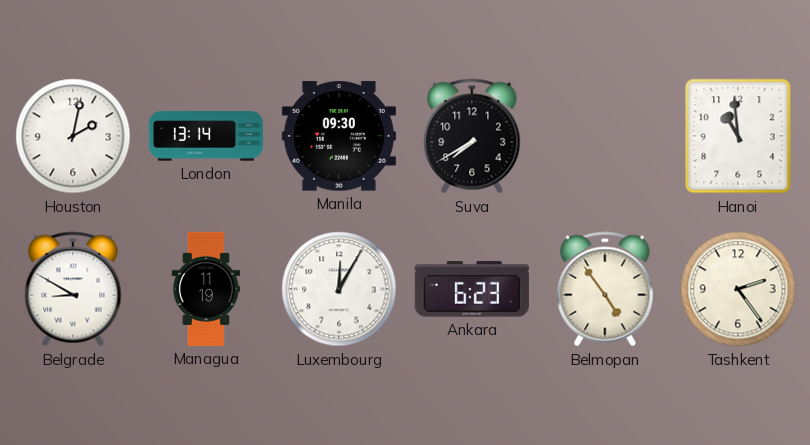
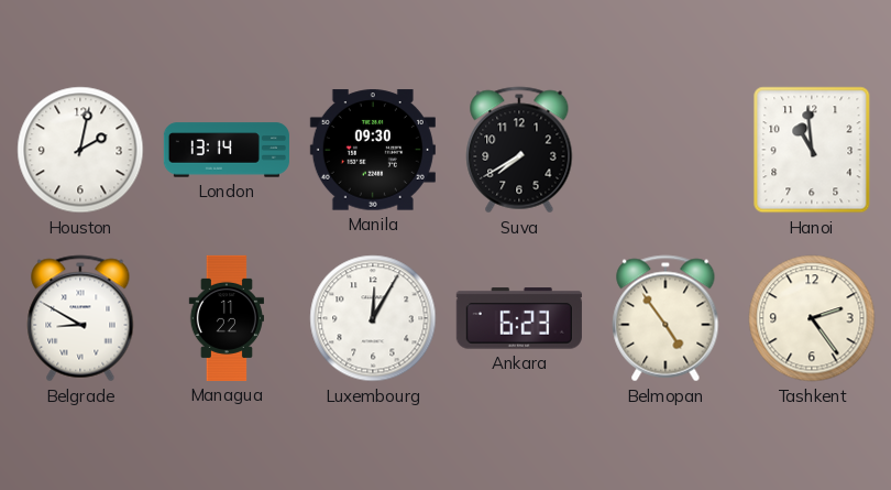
Managua: 11:19 -> 11:22
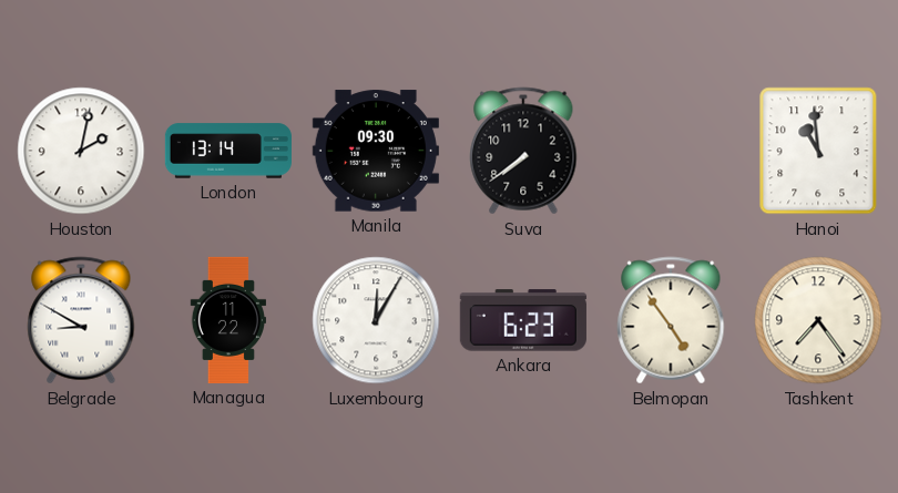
Suva: 7:40 -> 7:39
Tashkent: 2:24 -> 7:24
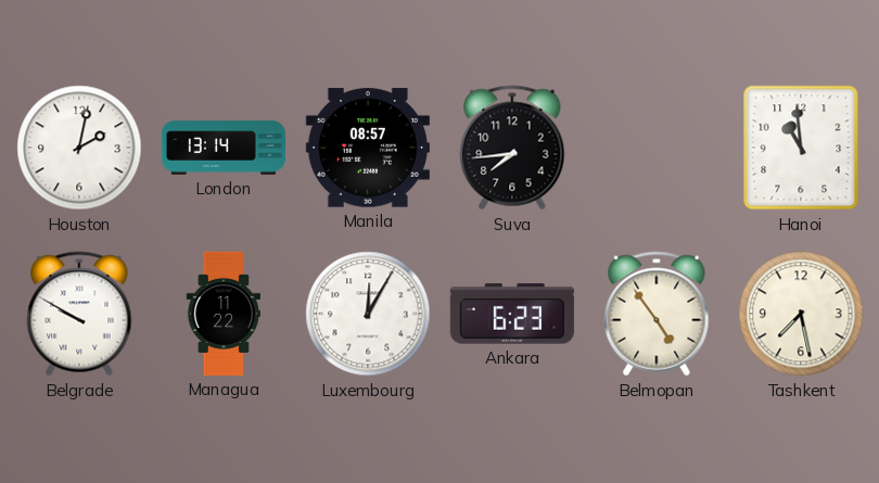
Manila: 09:30 -> 08:57
Suva: 7:39 -> 7:44
Belgrade: 8:50 -> 9:50
Tashkent: 7:24 -> 7:28
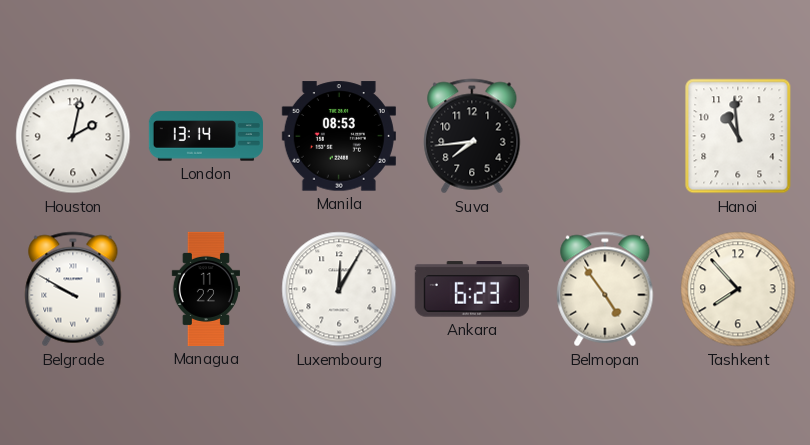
Manila: 08:57 -> 08:53
Tashkent: 7:28 -> 7:53
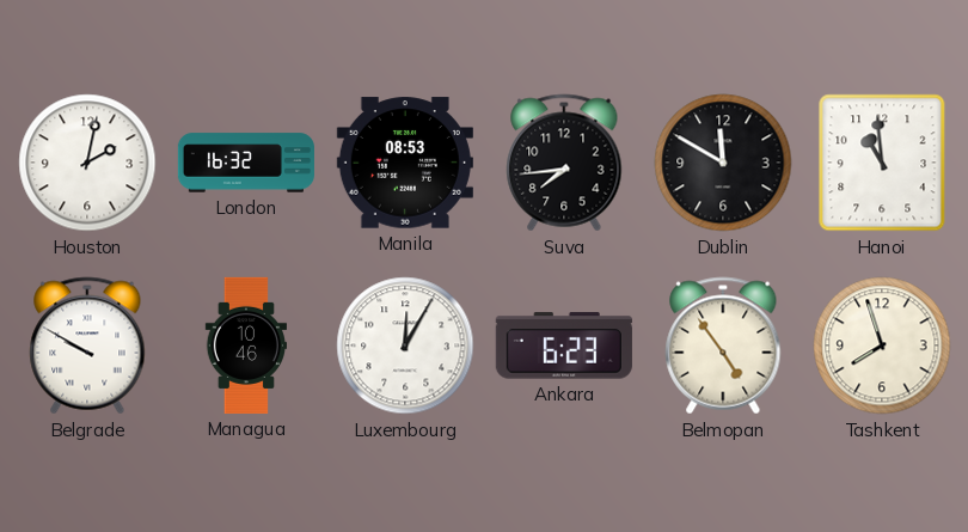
London: 13:14 -> 16:32
Dublin: none -> 11:50
Managua: 11:22 -> 10:46
Tashkent: 7:53 -> 7:57
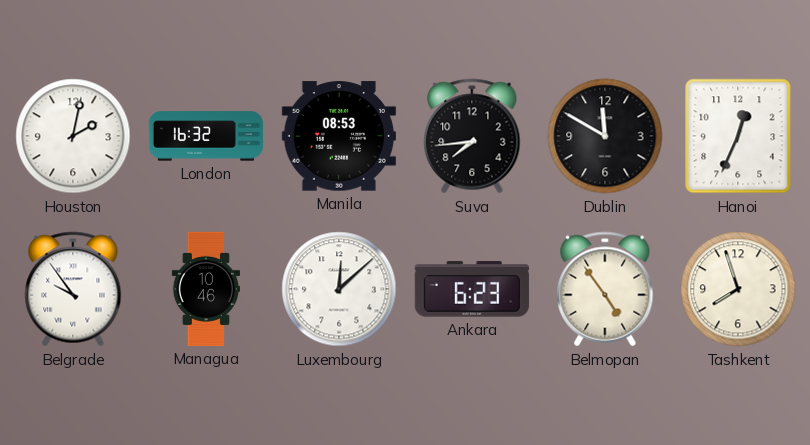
Hanoi: 10:59 -> 12:34
Belgrade: 9:50 -> 9:54
Luxembourg: 12:05 -> 12:08
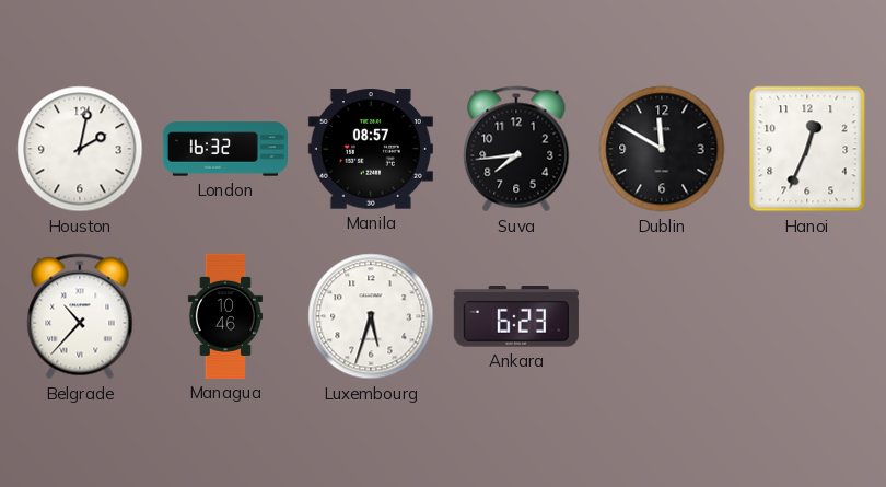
Manila: 08:53 -> 08:57
Belgrade: 9:54 -> 10:37
Luxembourg: 12:08 -> 5:33
Belmopan: 4:54 -> none
Tashkent: 7:57 -> none
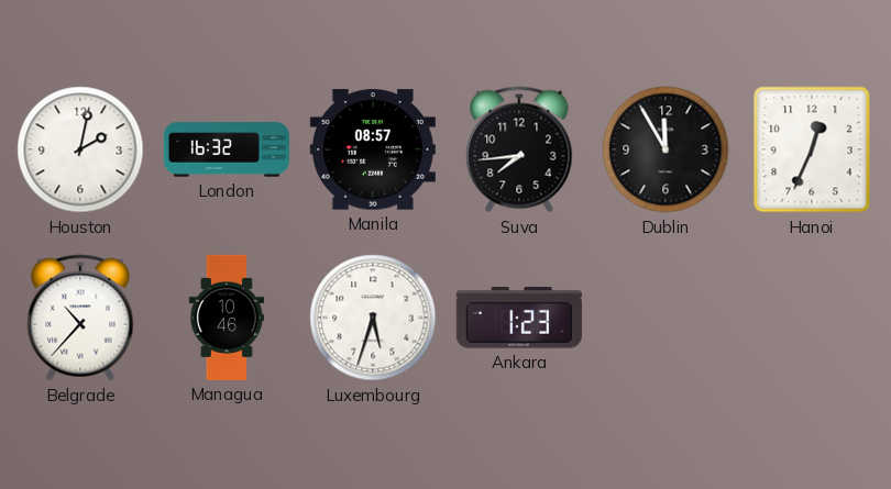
Dublin: 11:50 -> 11:55
Ankara: 6:23 -> 1:23
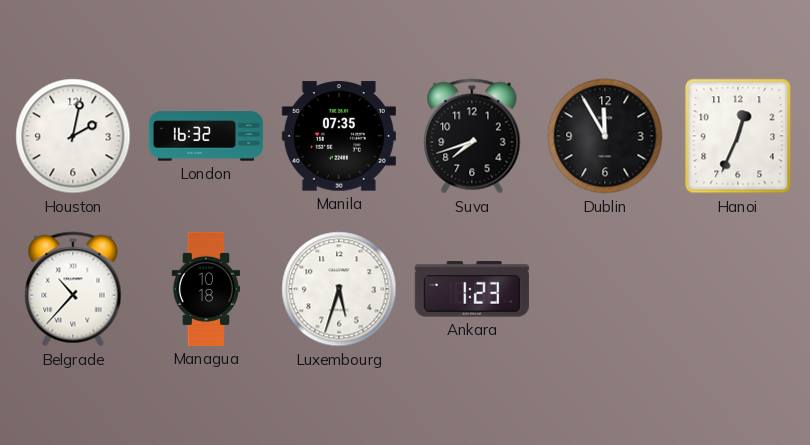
Manila: 08:57 -> 07:35
Suva: 7:44 -> 7:42
Managua: 10:46 -> 10:18
